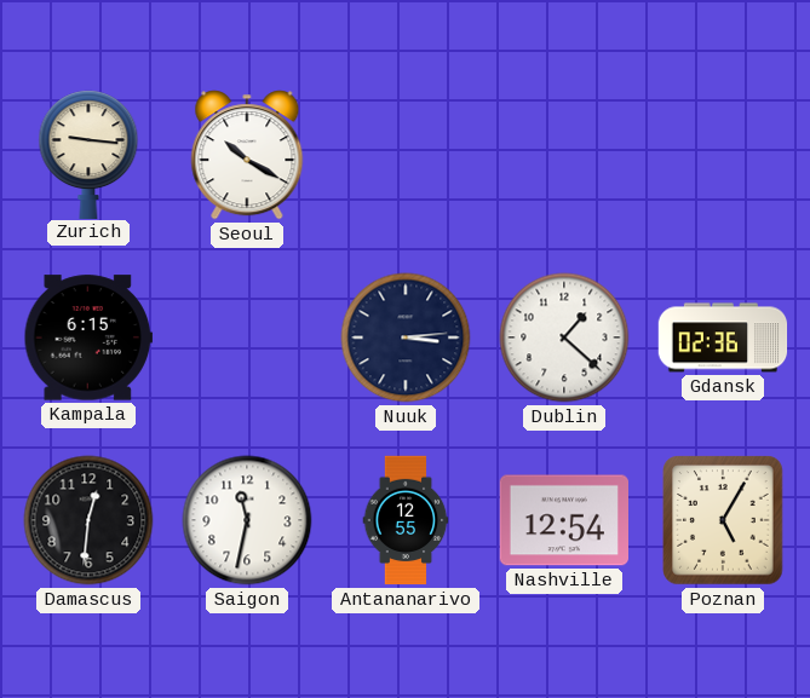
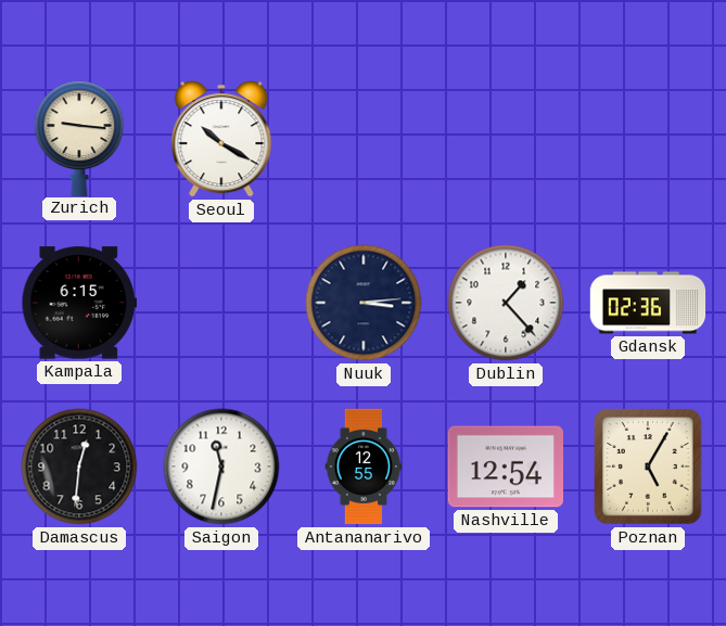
Dublin: 1:22 -> 1:23
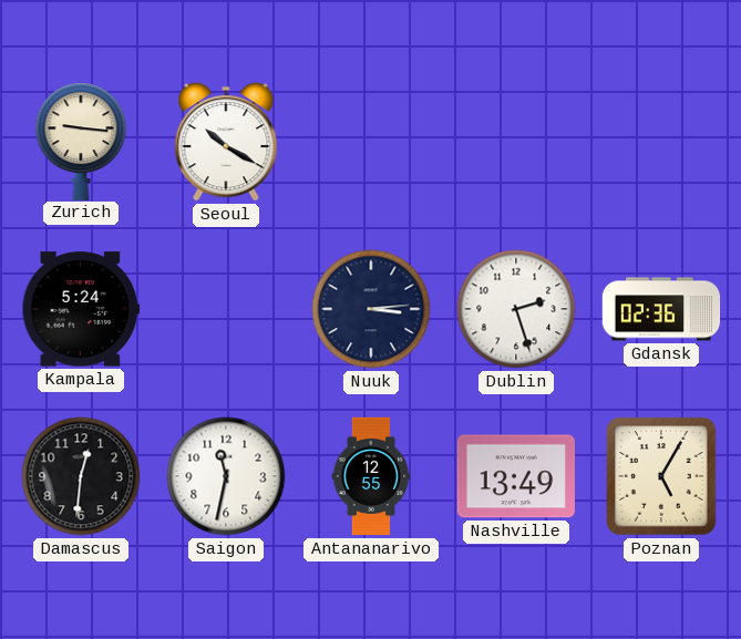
Kampala: 6:15 -> 5:24
Dublin: 1:23 -> 2:27
Nashville: 12:54 -> 13:49
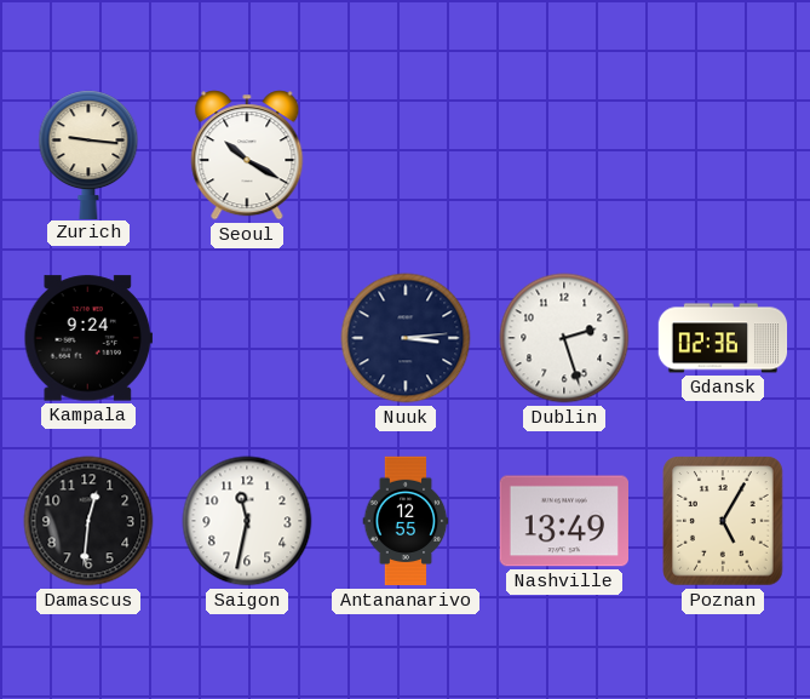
Kampala: 5:24 -> 9:24
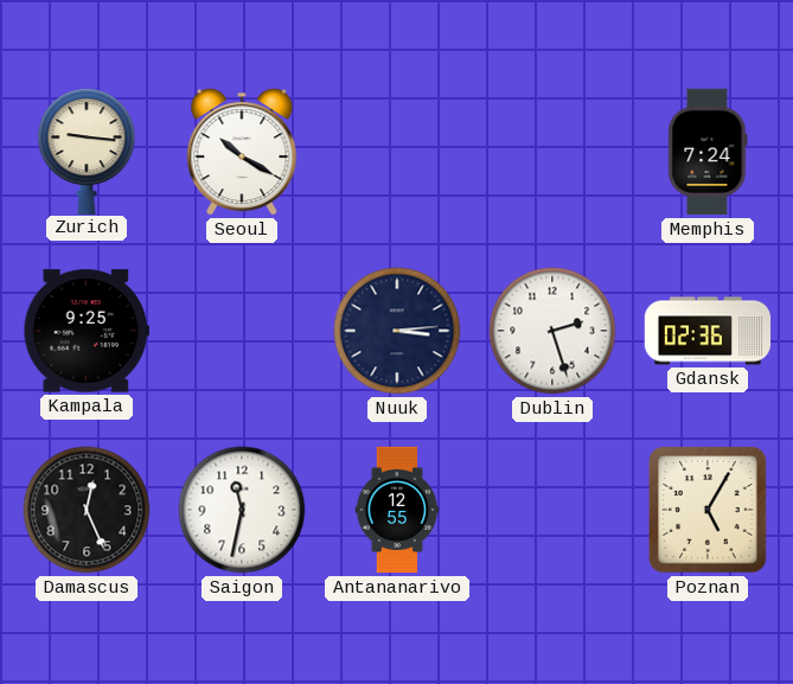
Memphis: none -> 7:24
Kampala: 9:24 -> 9:25
Damascus: 12:31 -> 12:26
Nashville: 13:49 -> none
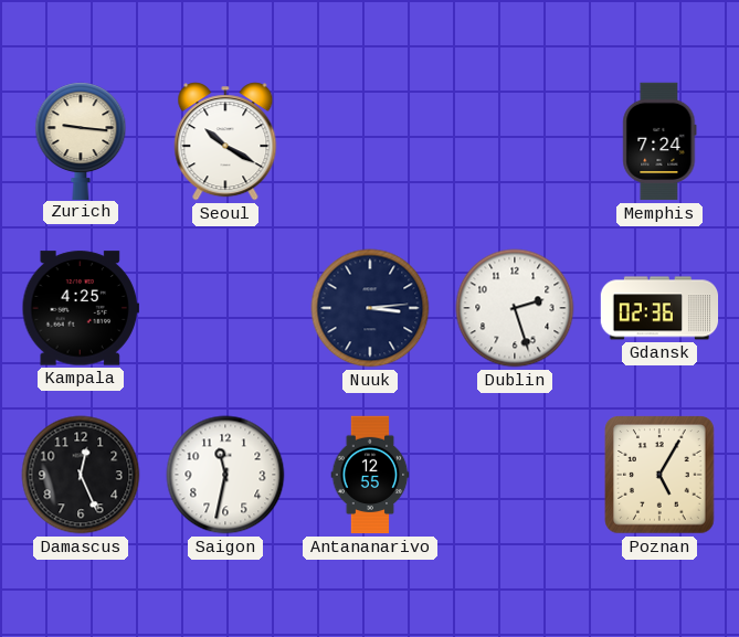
Kampala: 9:25 -> 4:25
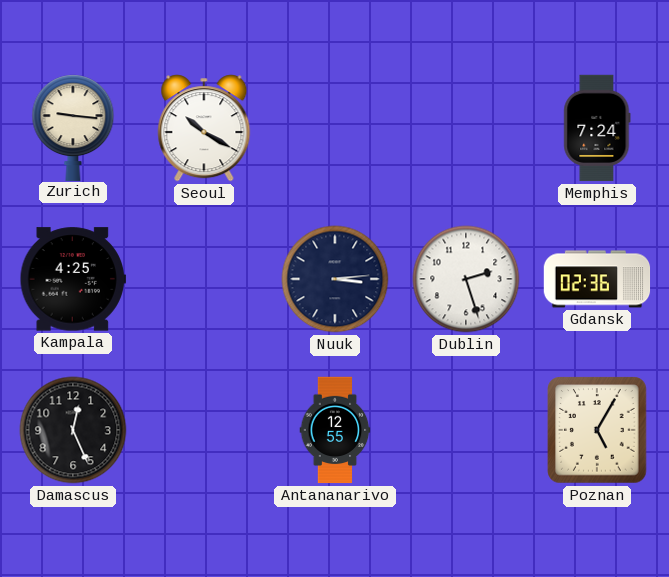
Saigon: 11:32 -> none
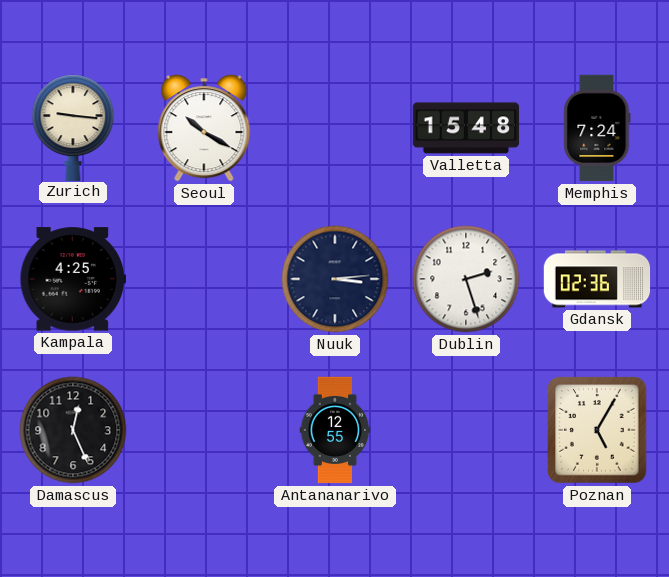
Valletta: none -> 15:48
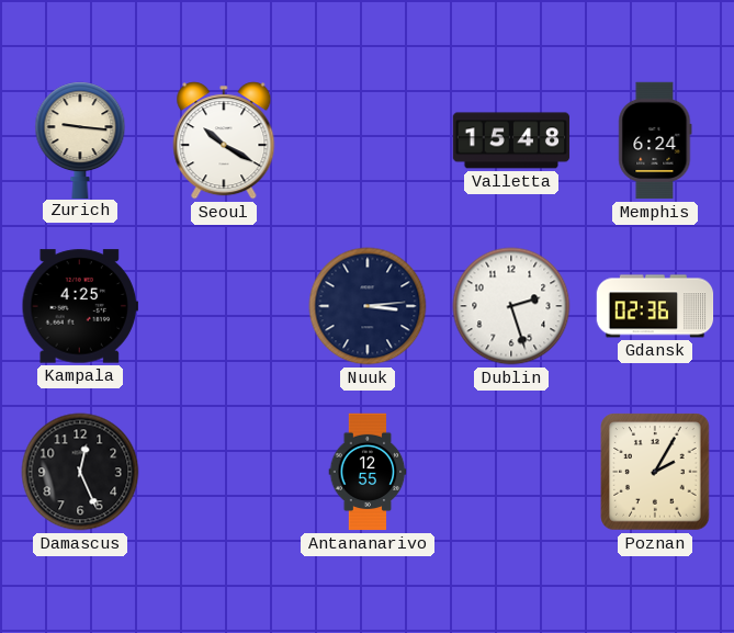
Memphis: 7:24 -> 6:24
Poznan: 5:05 -> 2:05
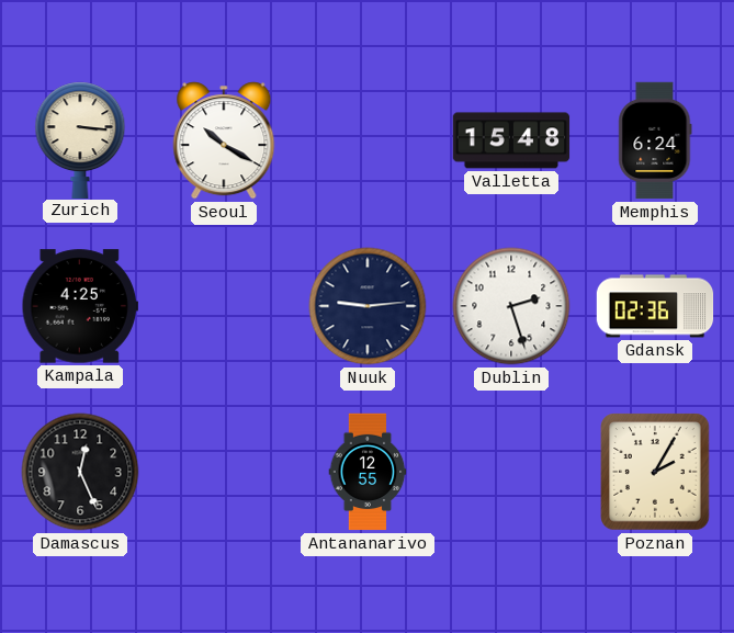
Zurich: 9:16 -> 3:16
Nuuk: 3:14 -> 9:14
